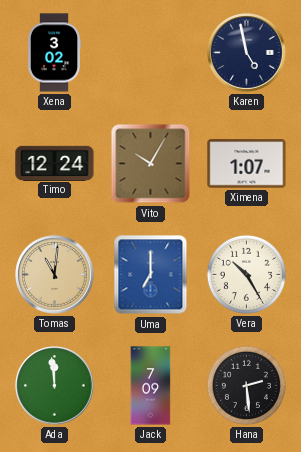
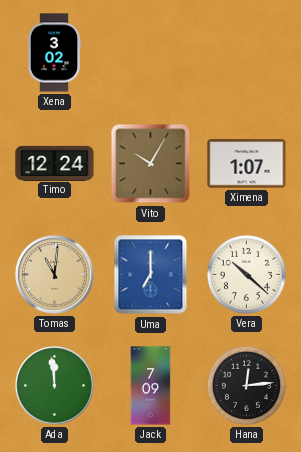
Karen: 4:58 -> none
Vera: 10:25 -> 10:22
Hana: 2:29 -> 12:14
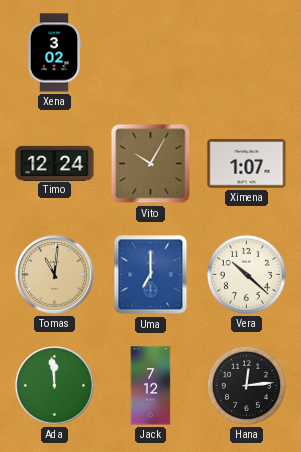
Jack: 7:09 -> 7:12
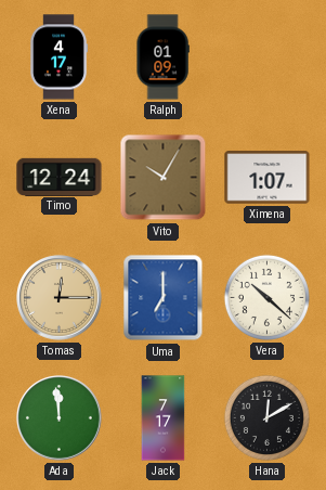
Xena: 3:02 -> 4:17
Ralph: none -> 01:09
Tomas: 11:01 -> 12:15
Jack: 7:12 -> 7:17
Hana: 12:14 -> 12:10
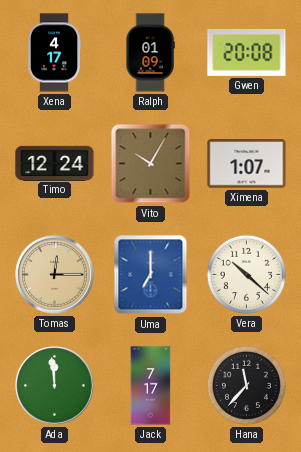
Gwen: none -> 20:08
Hana: 12:10 -> 11:37
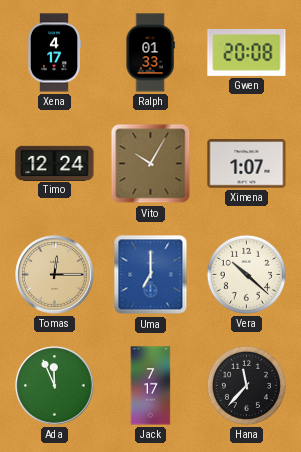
Ralph: 01:09 -> 01:33
Ada: 11:59 -> 11:56
